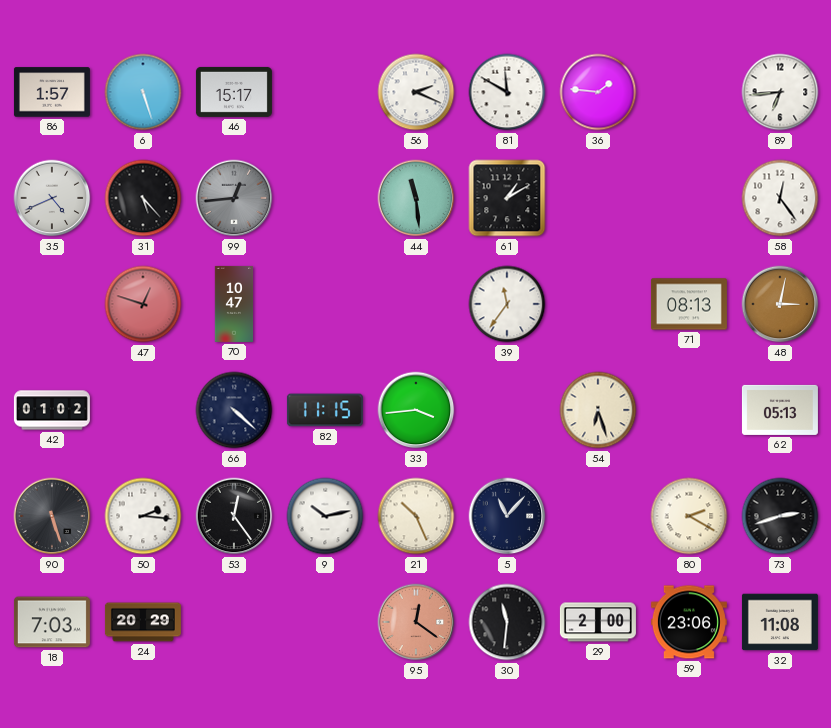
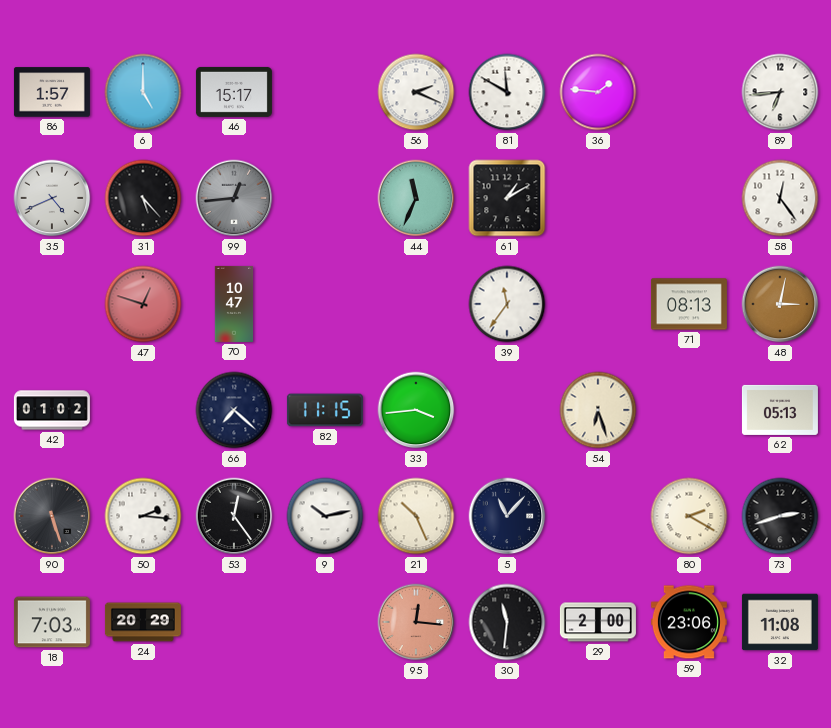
6: 5:27 -> 5:00
44: 11:29 -> 11:34
66: 4:22 -> 7:22
95: 12:21 -> 12:16
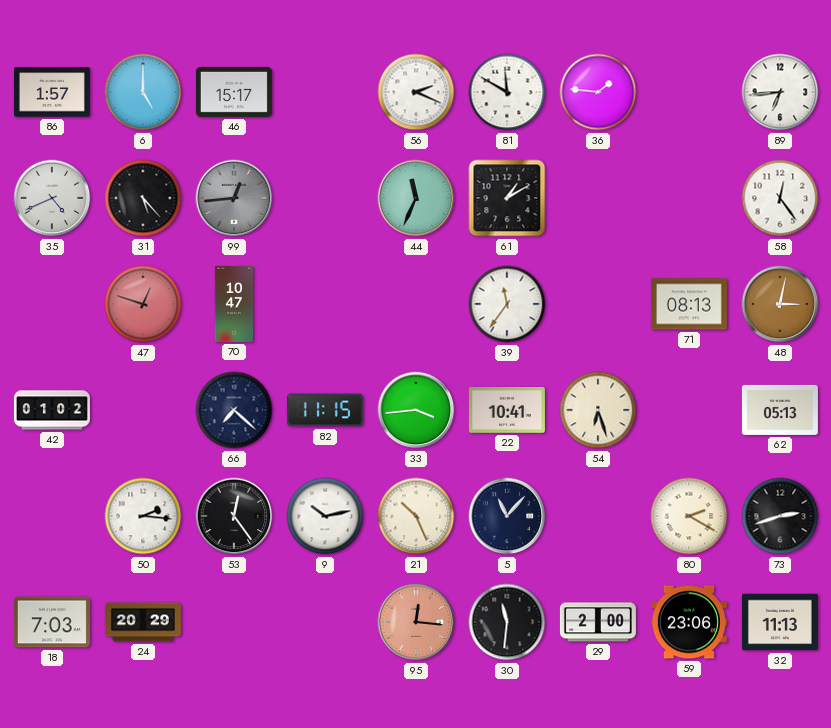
22: none -> 10:41
90: 5:27 -> none
32: 11:08 -> 11:13
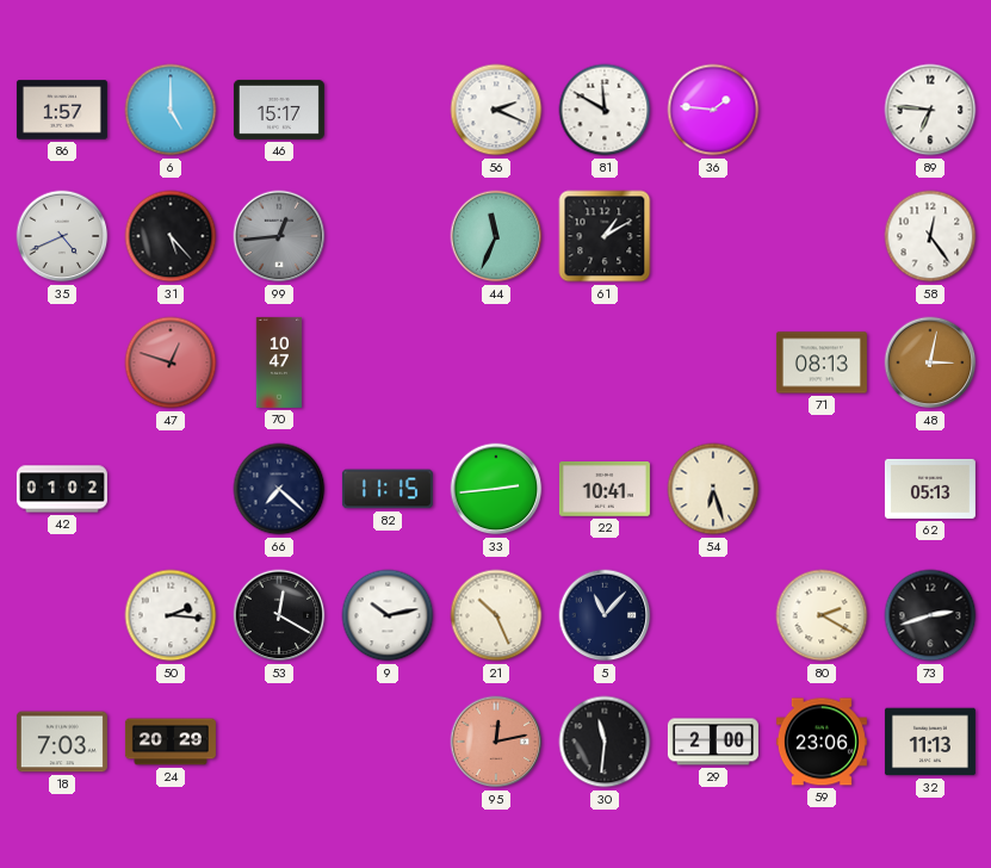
89: 6:44 -> 6:46
39: 11:36 -> none
33: 3:44 -> 2:44
53: 12:24 -> 12:20
95: 12:16 -> 12:13
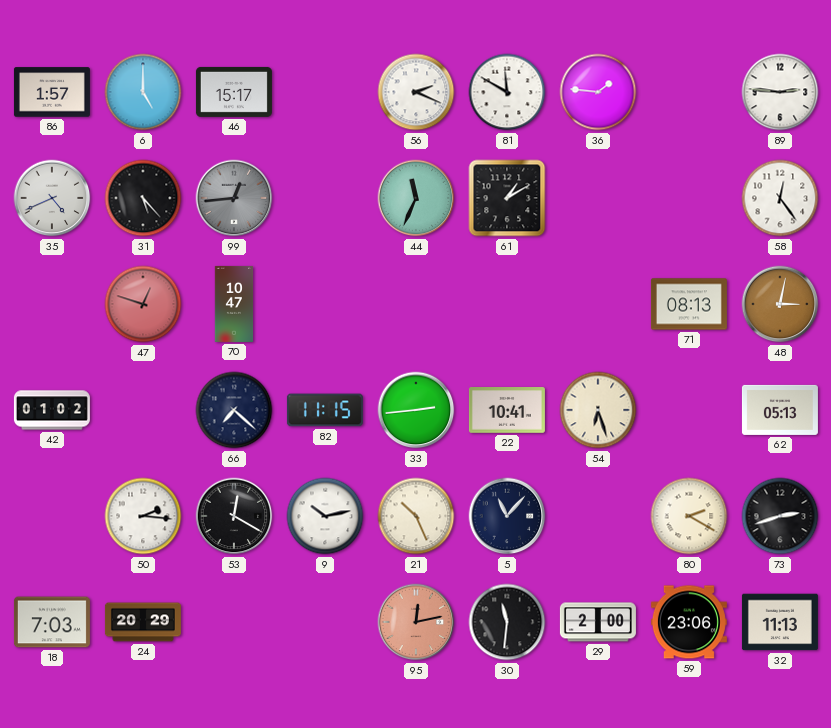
89: 6:46 -> 2:46
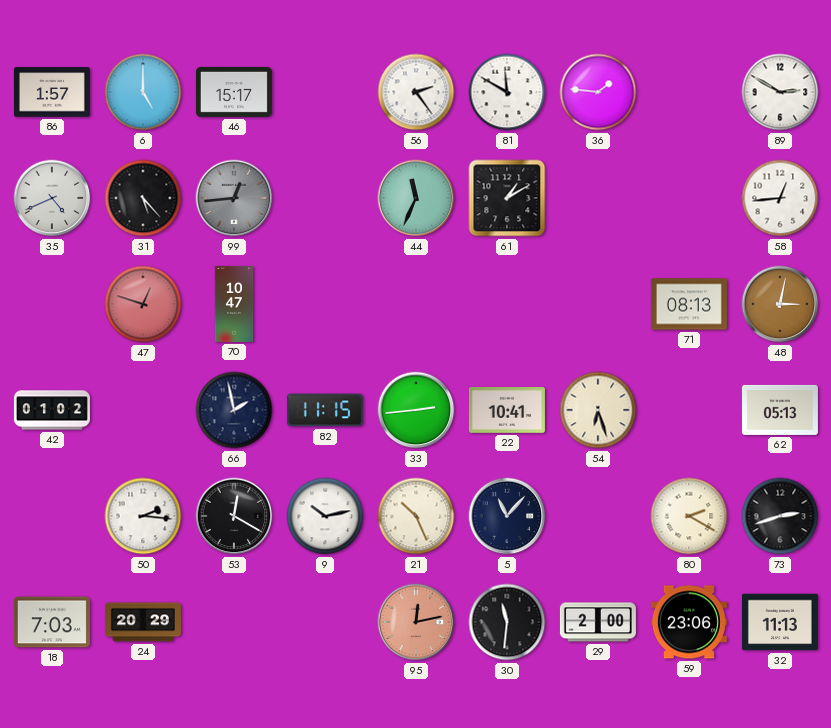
56: 2:19 -> 2:24
89: 2:46 -> 2:50
58: 12:24 -> 12:44
66: 7:22 -> 1:58
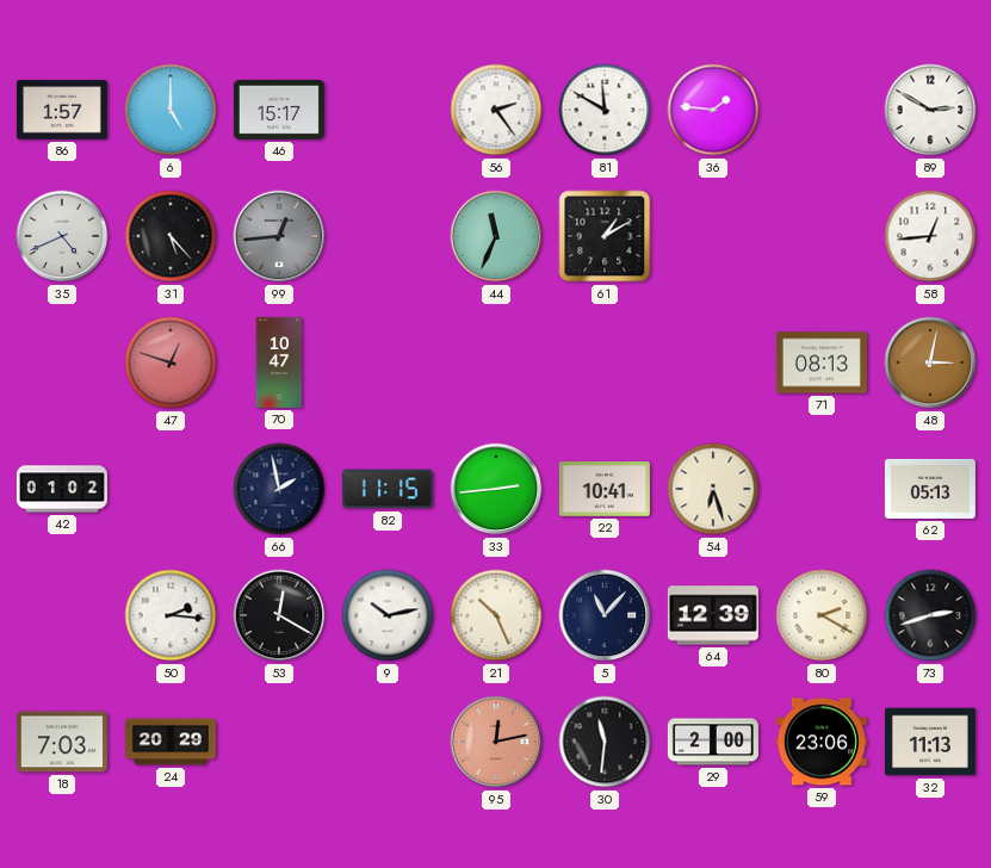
64: none -> 12:39
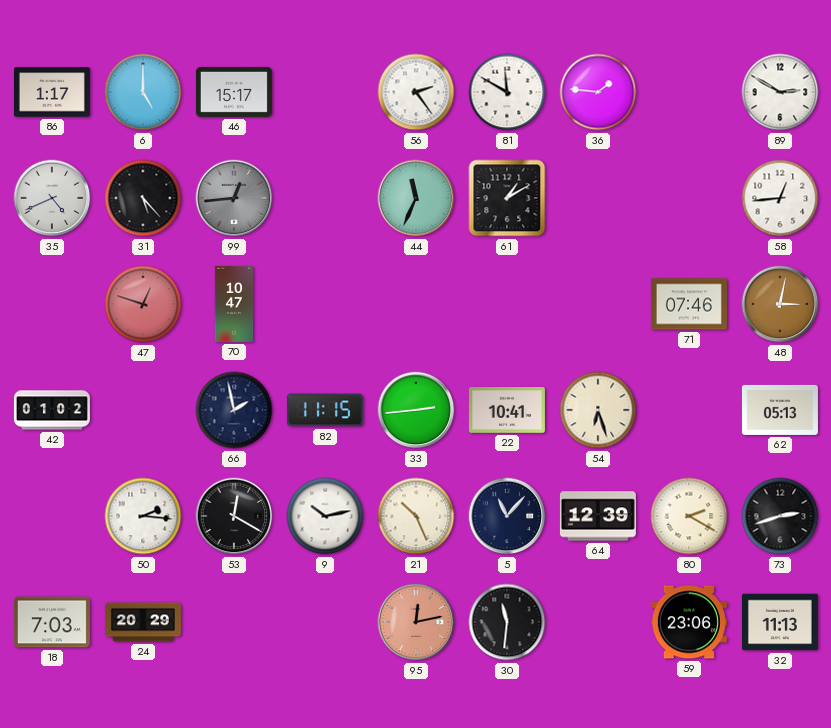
86: 1:57 -> 1:17
71: 08:13 -> 07:46
29: 2:00 -> none
